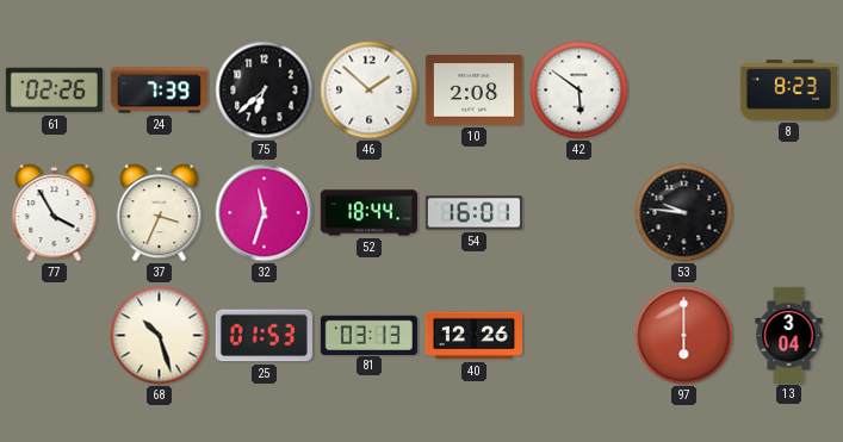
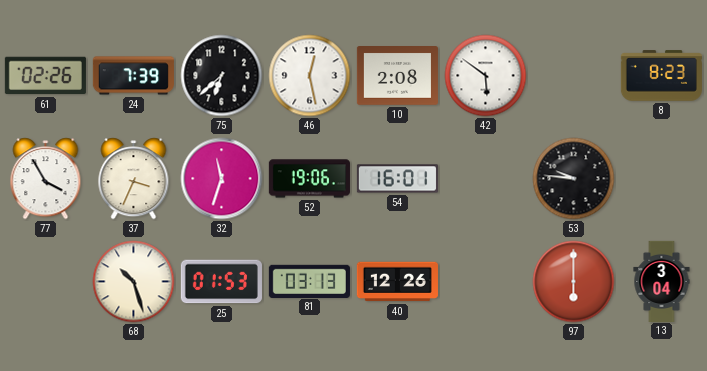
46: 1:52 -> 12:28
52: 18:44 -> 19:06
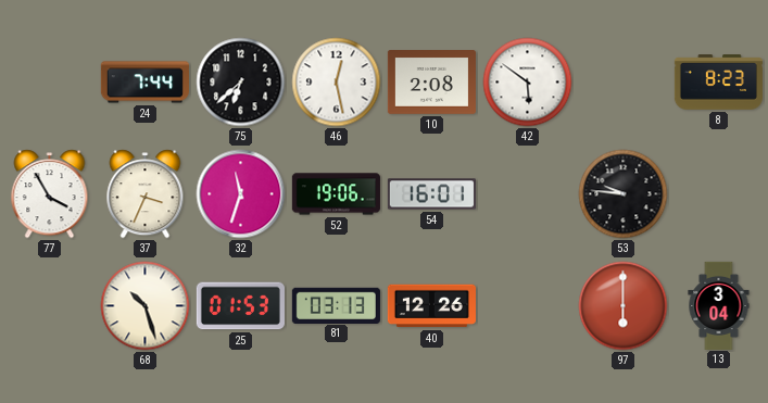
61: 02:26 -> none
24: 7:39 -> 7:44
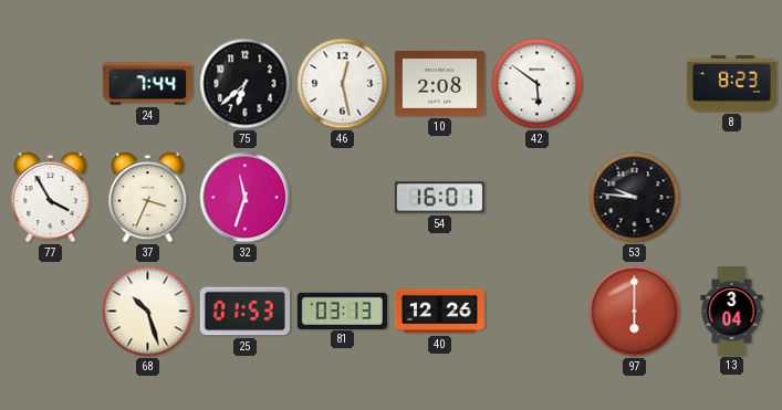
52: 19:06 -> none
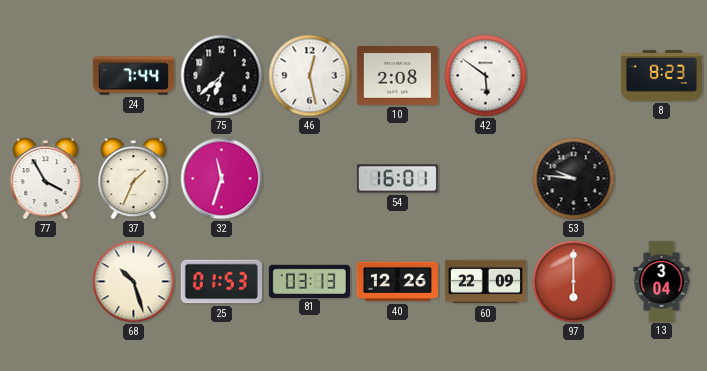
37: 3:34 -> 1:34
60: none -> 22:09
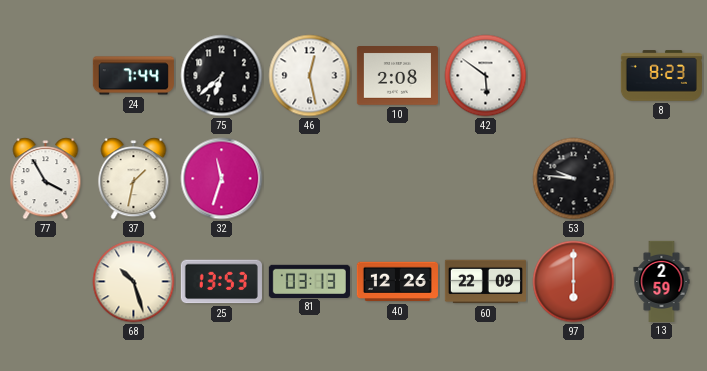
37: 1:34 -> 1:32
54: 16:01 -> none
25: 01:53 -> 13:53
13: 3:04 -> 2:59
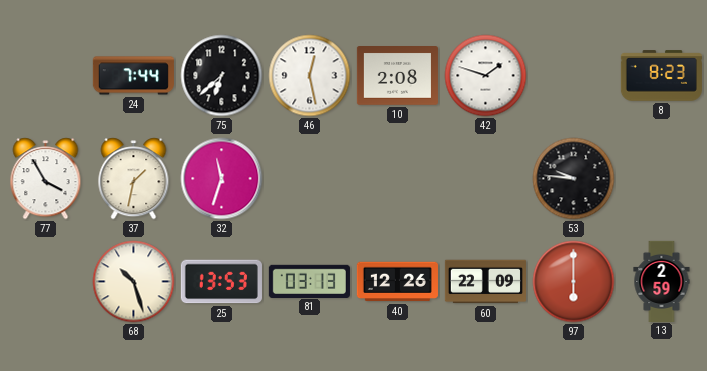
42: 5:51 -> 1:48
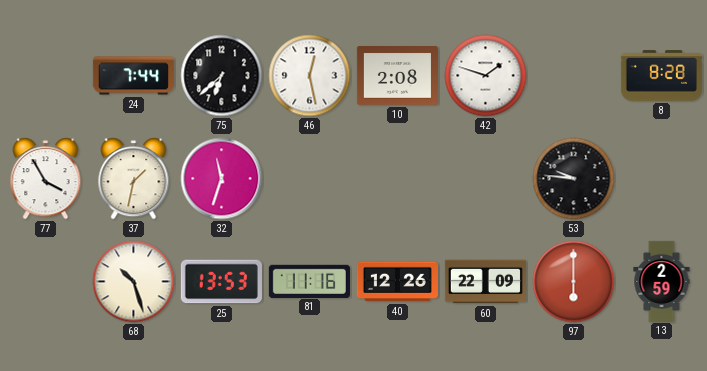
8: 8:23 -> 8:28
81: 03:13 -> 11:16
